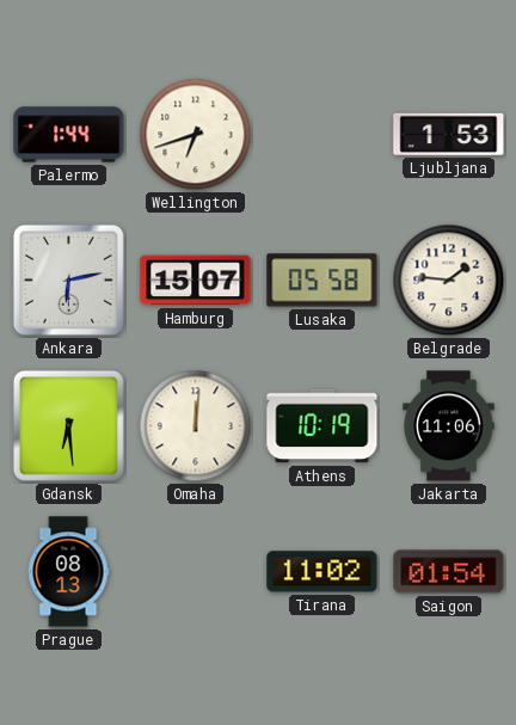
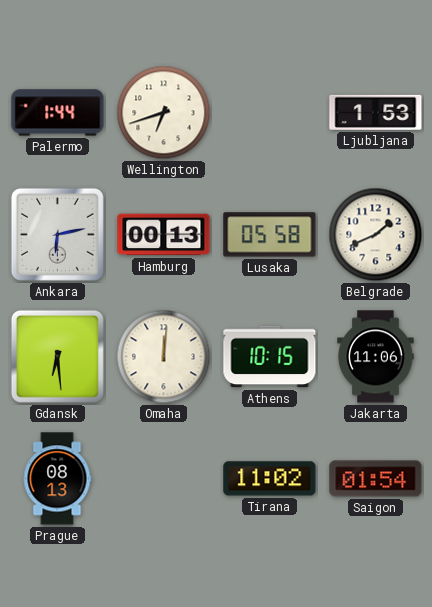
Hamburg: 15:07 -> 00:13
Belgrade: 1:46 -> 1:41
Athens: 10:19 -> 10:15
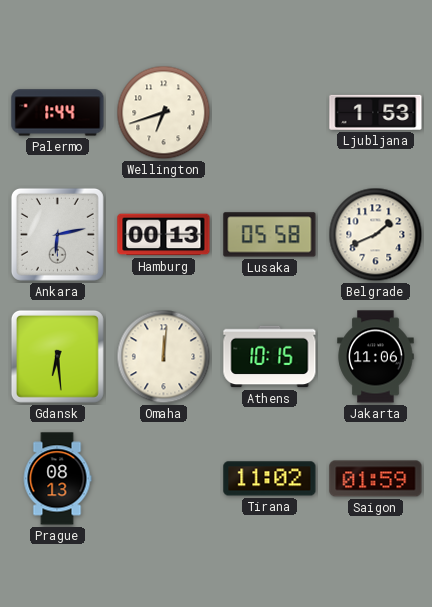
Saigon: 01:54 -> 01:59
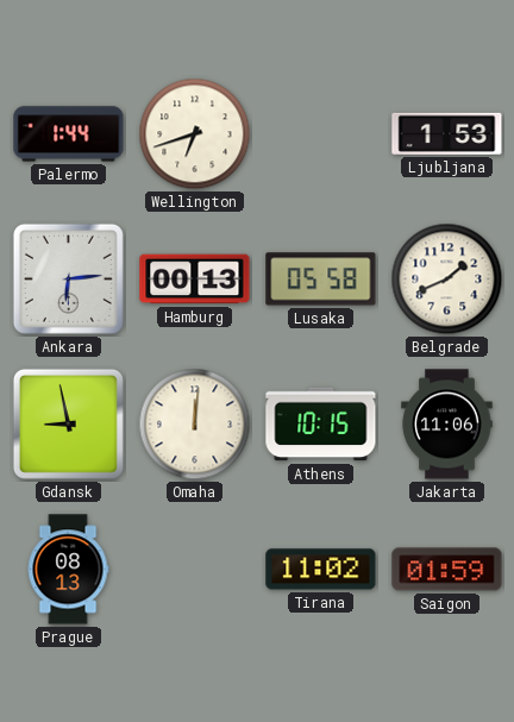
Ankara: 6:13 -> 6:14
Gdansk: 6:29 -> 8:58
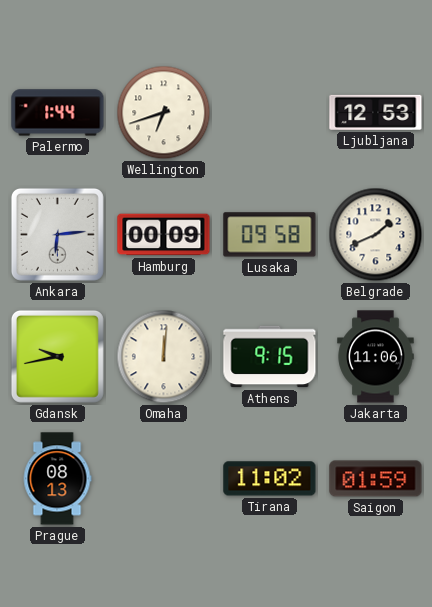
Ljubljana: 1:53 -> 12:53
Hamburg: 00:13 -> 00:09
Lusaka: 05:58 -> 09:58
Gdansk: 8:58 -> 9:43
Athens: 10:15 -> 9:15
